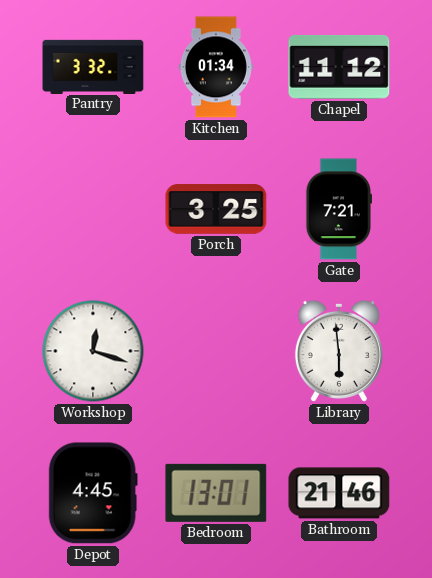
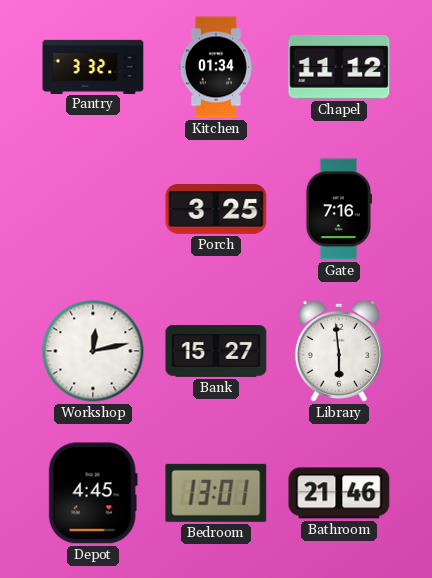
Gate: 7:21 -> 7:16
Workshop: 12:18 -> 12:13
Bank: none -> 15:27
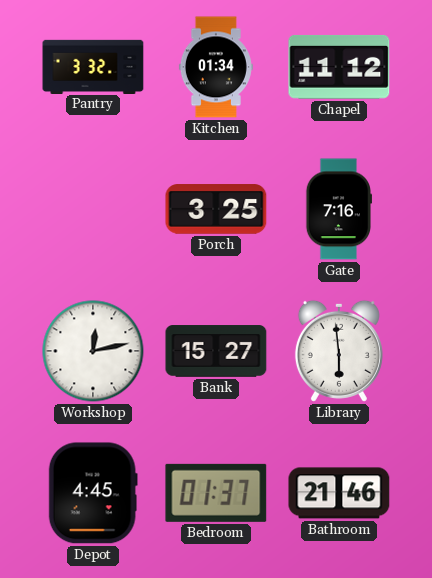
Bedroom: 13:01 -> 01:37
